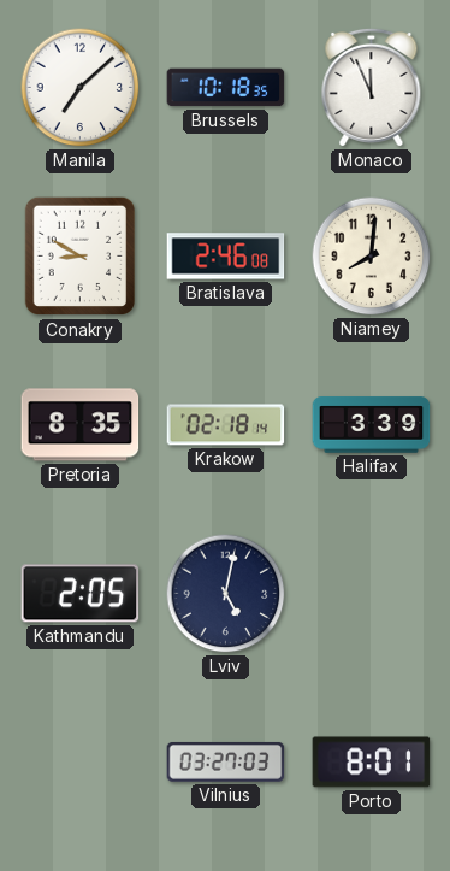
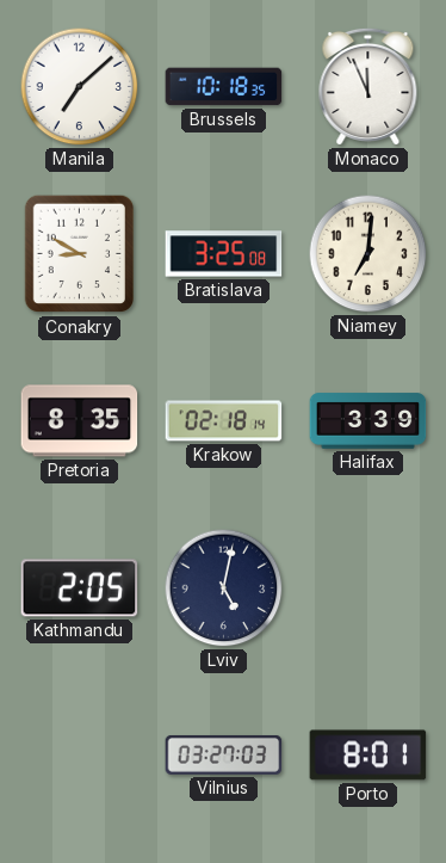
Bratislava: 2:46 -> 3:25
Niamey: 8:01 -> 7:01
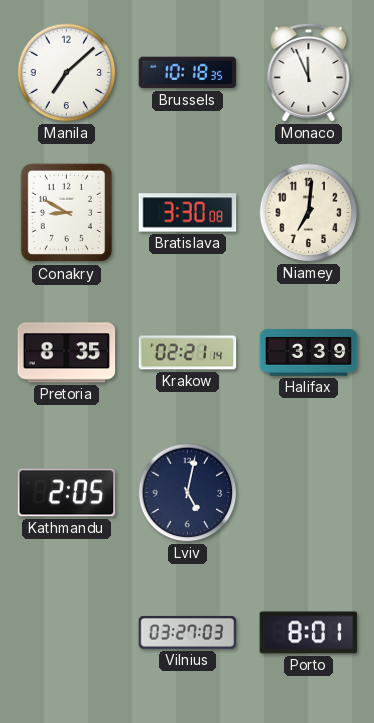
Bratislava: 3:25 -> 3:30
Krakow: 02:18 -> 02:21
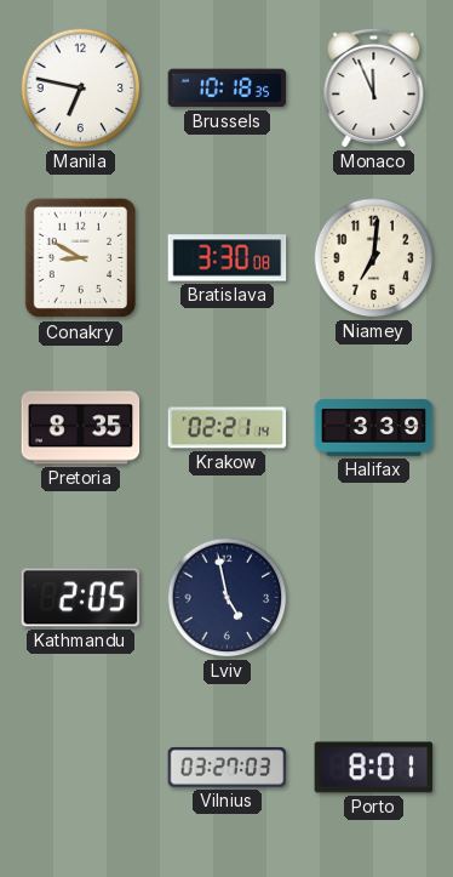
Manila: 7:08 -> 6:47
Lviv: 5:02 -> 4:58
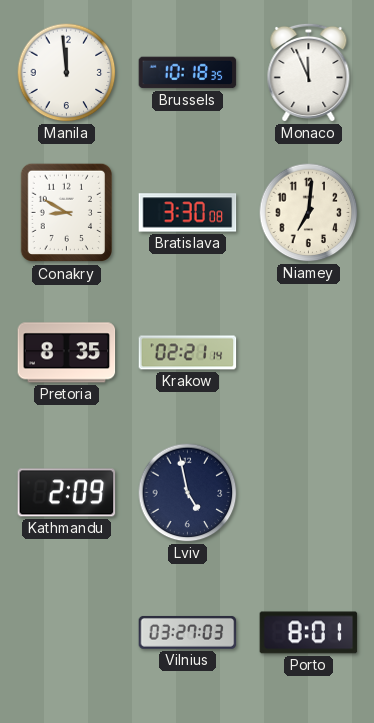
Manila: 6:47 -> 11:59
Halifax: 3:39 -> none
Kathmandu: 2:05 -> 2:09
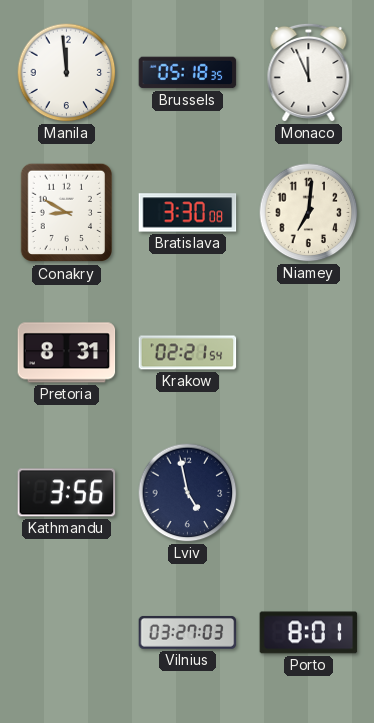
Brussels: 10:18 -> 05:18
Pretoria: 8:35 -> 8:31
Krakow: 02:21:14 -> 02:21:54
Kathmandu: 2:09 -> 3:56
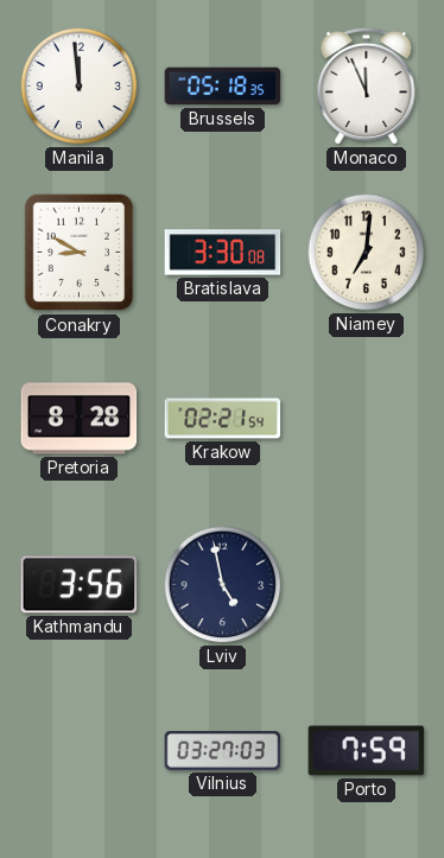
Pretoria: 8:31 -> 8:28
Porto: 8:01 -> 7:59
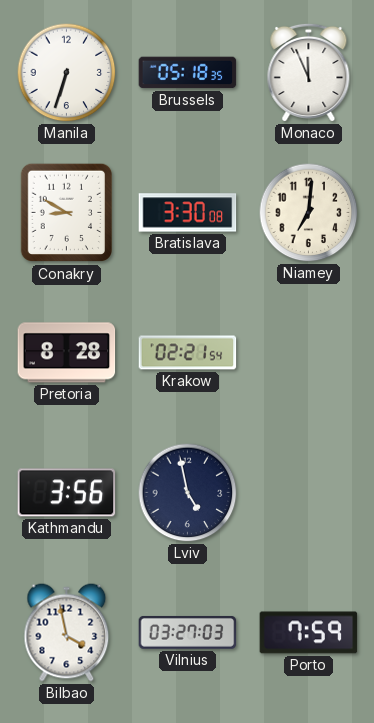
Manila: 11:59 -> 6:33
Bilbao: none -> 3:58
